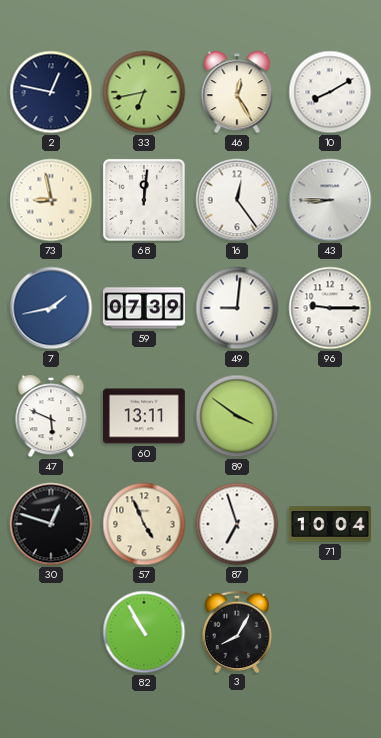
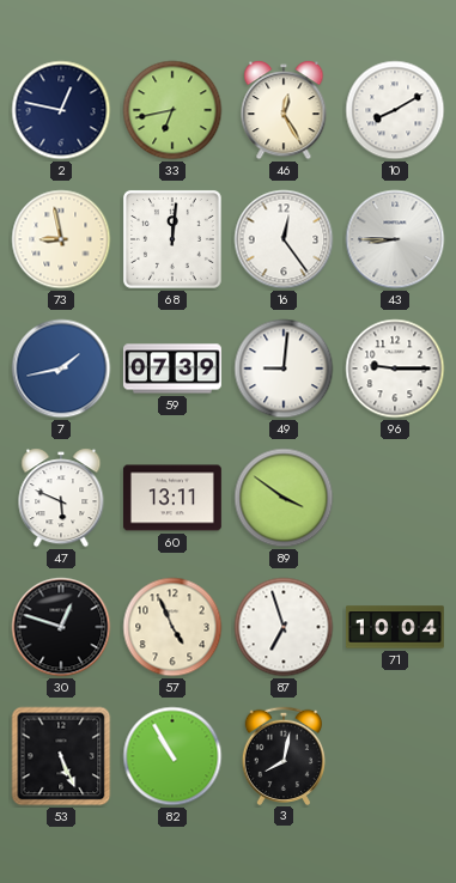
53: none -> 5:26
3: 8:05 -> 8:02
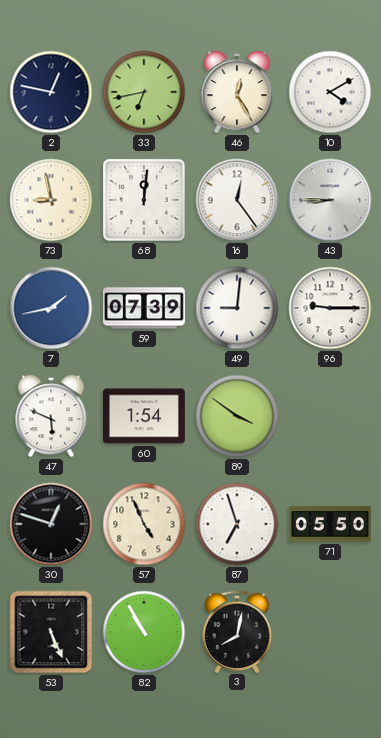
10: 8:10 -> 4:10
60: 13:11 -> 1:54
71: 10:04 -> 05:50
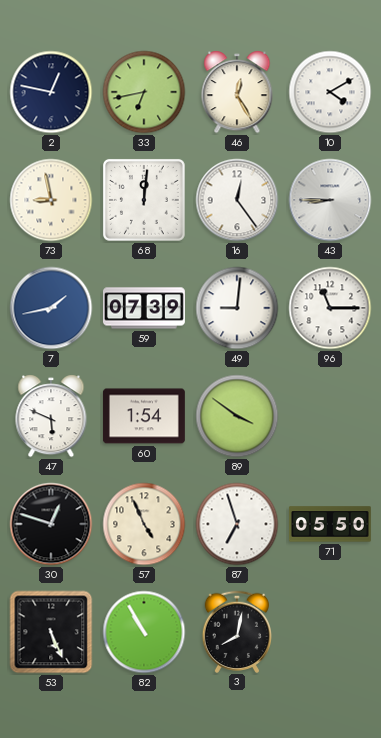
96: 9:15 -> 11:15
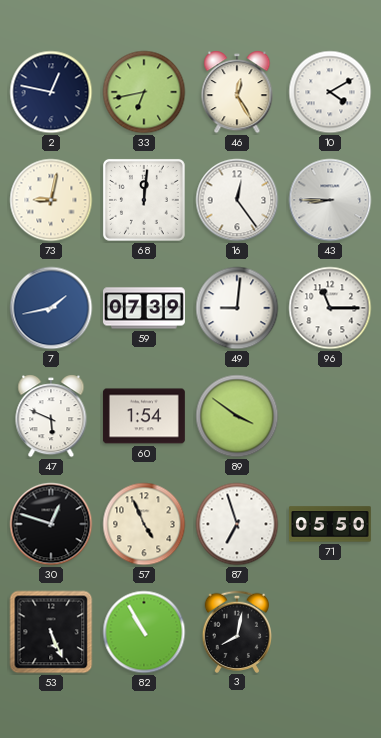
73: 8:58 -> 9:02
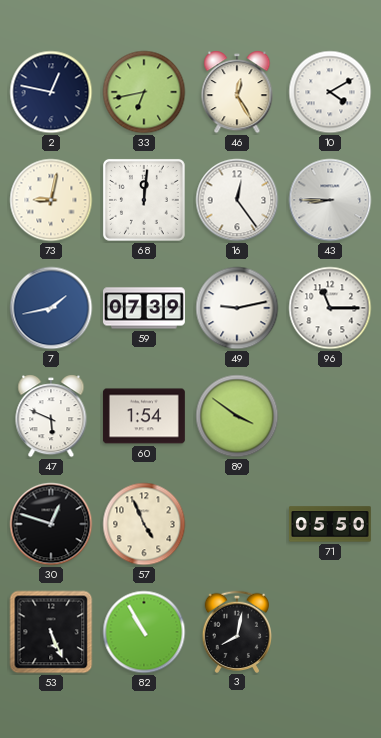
49: 9:01 -> 9:13
87: 6:57 -> none
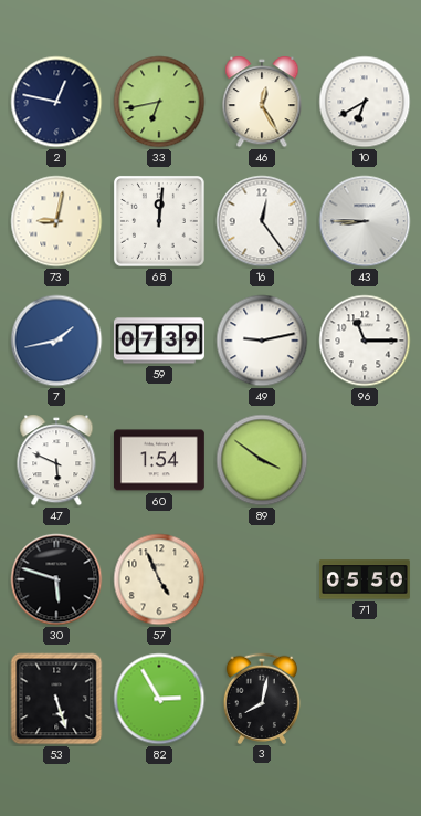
10: 4:10 -> 6:40
30: 12:48 -> 5:48
53: 5:26 -> 5:27
82: 10:55 -> 2:55
